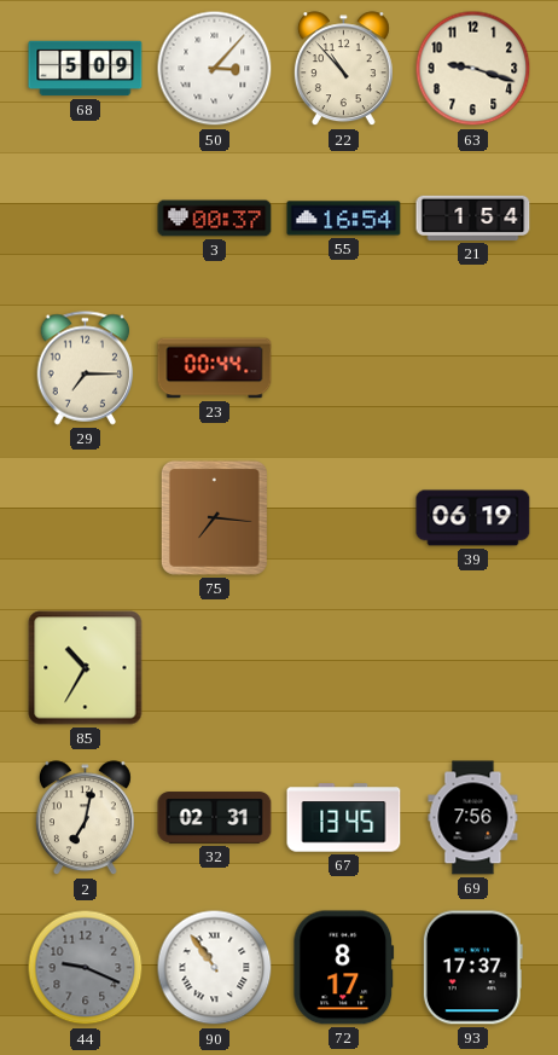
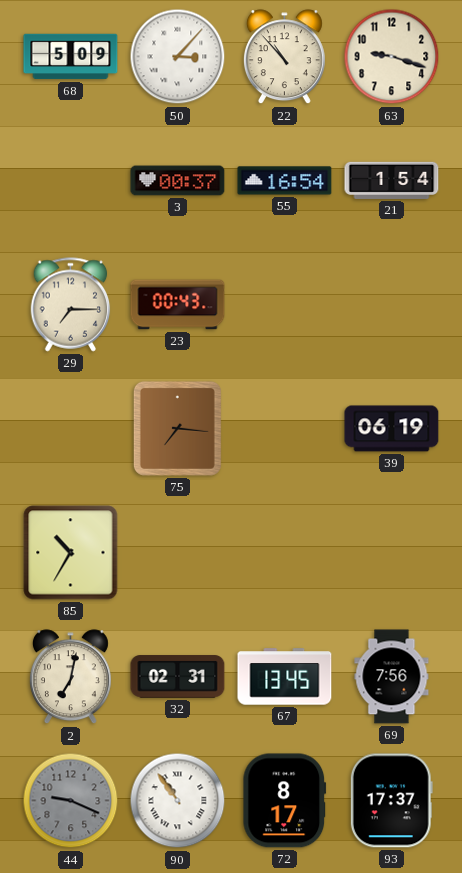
23: 00:44 -> 00:43
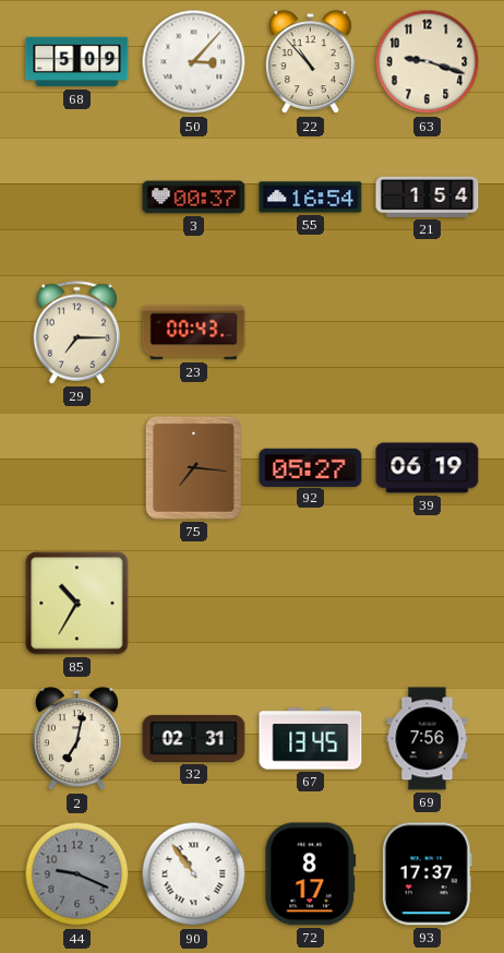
92: none -> 05:27
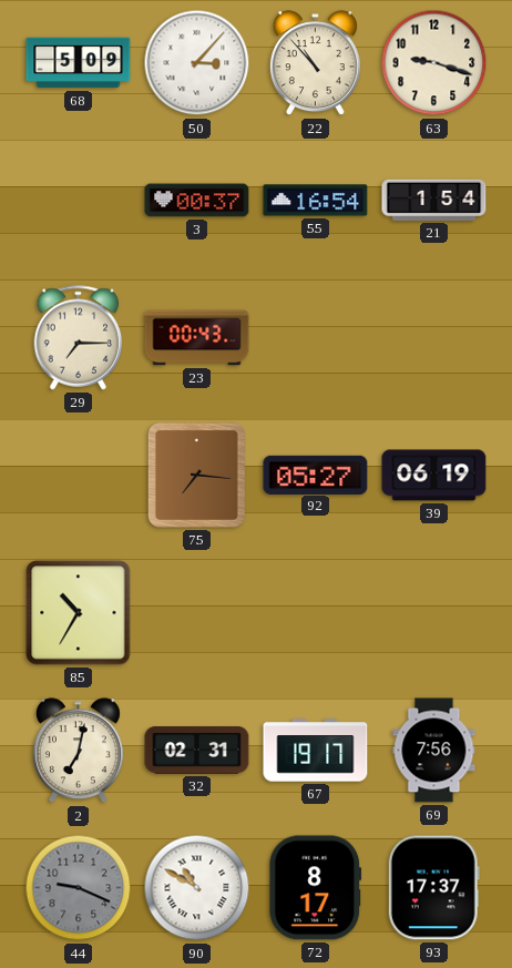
67: 13:45 -> 19:17
90: 10:54 -> 10:50
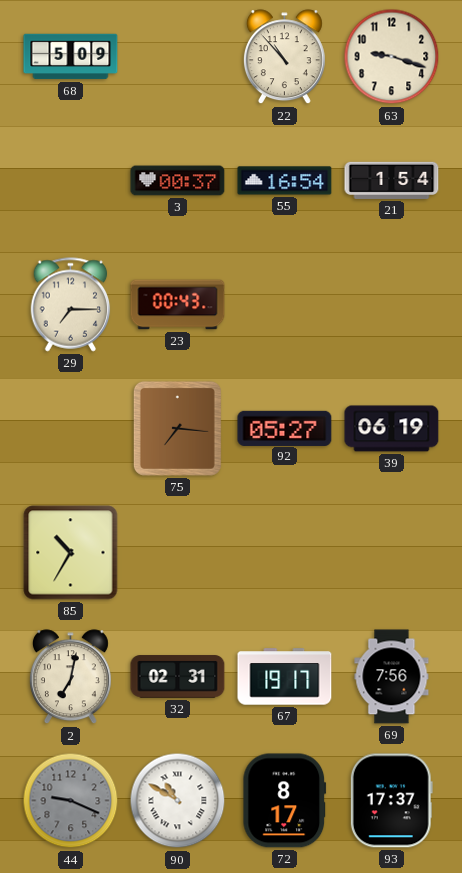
50: 3:07 -> none
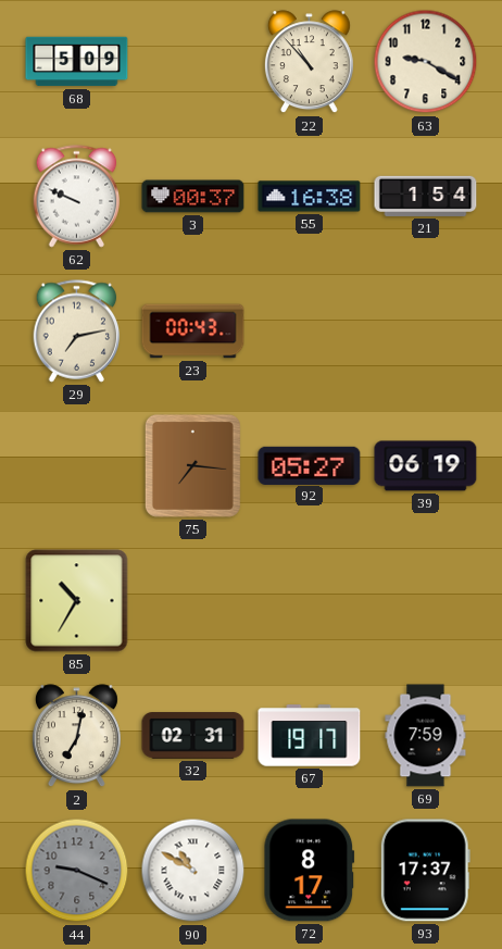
63: 9:18 -> 9:20
62: none -> 9:49
55: 16:54 -> 16:38
29: 7:15 -> 7:13
69: 7:56 -> 7:59
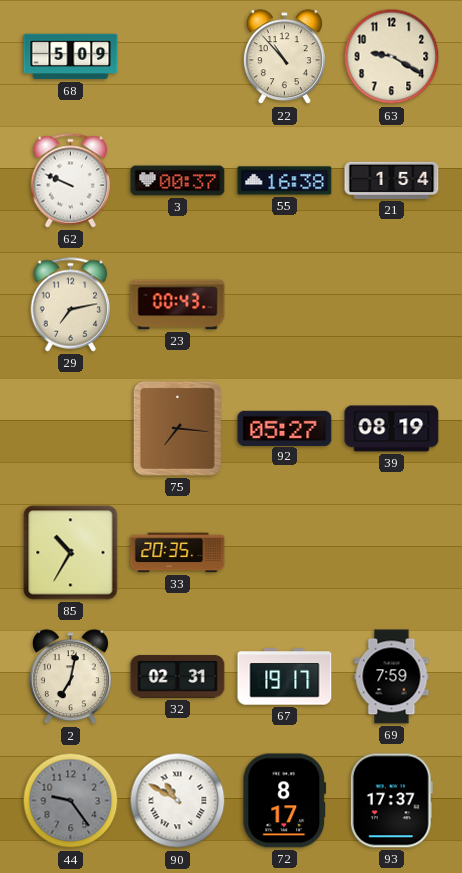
39: 06:19 -> 08:19
33: none -> 20:35
44: 9:19 -> 9:24
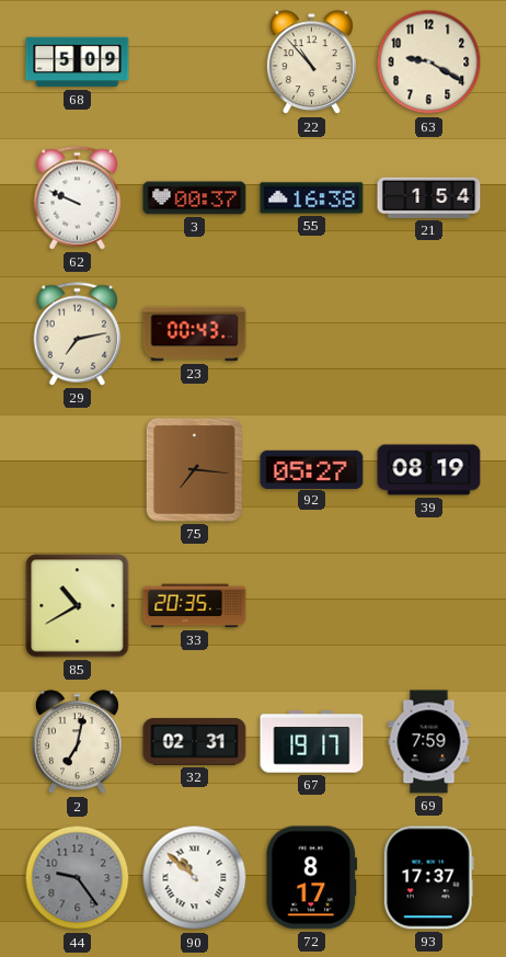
85: 10:35 -> 10:40
90: 10:50 -> 10:52
